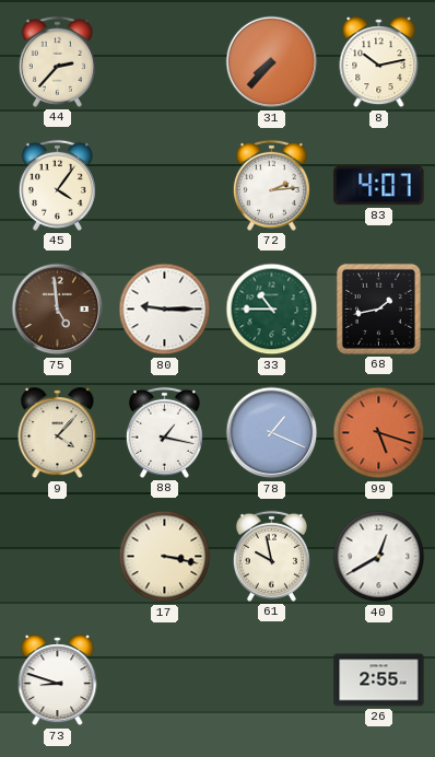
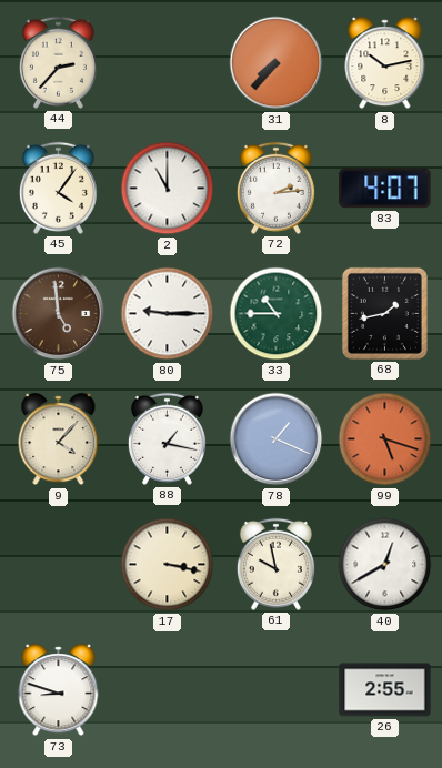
2: none -> 11:00
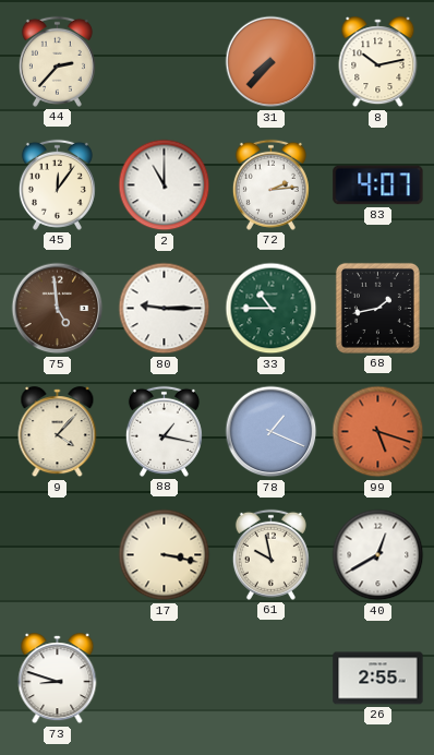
45: 4:06 -> 12:06
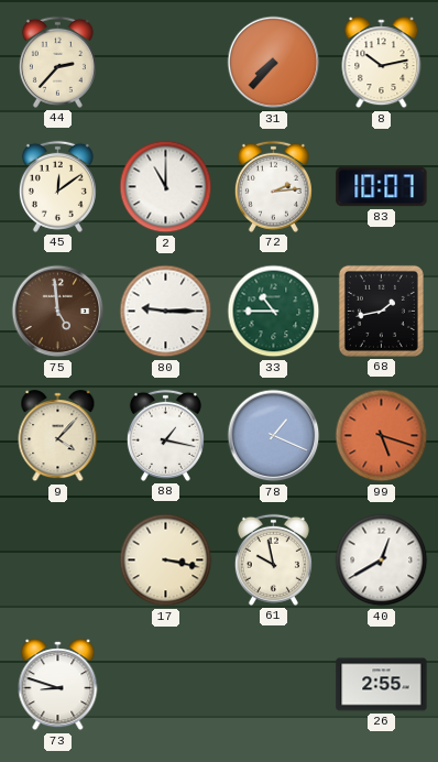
45: 12:06 -> 12:09
83: 4:07 -> 10:07
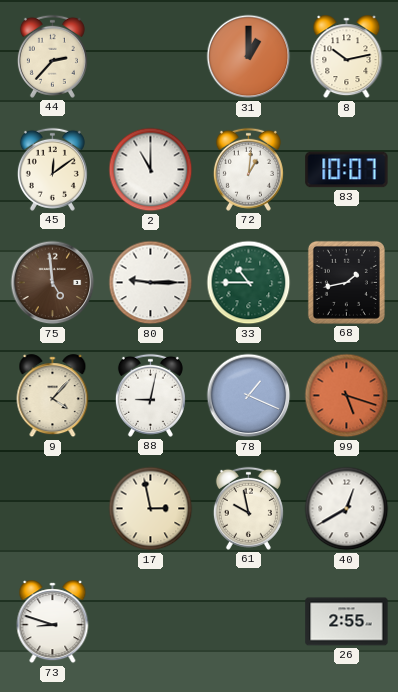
31: 7:37 -> 1:00
72: 2:14 -> 1:01
88: 1:17 -> 9:02
17: 3:17 -> 2:58
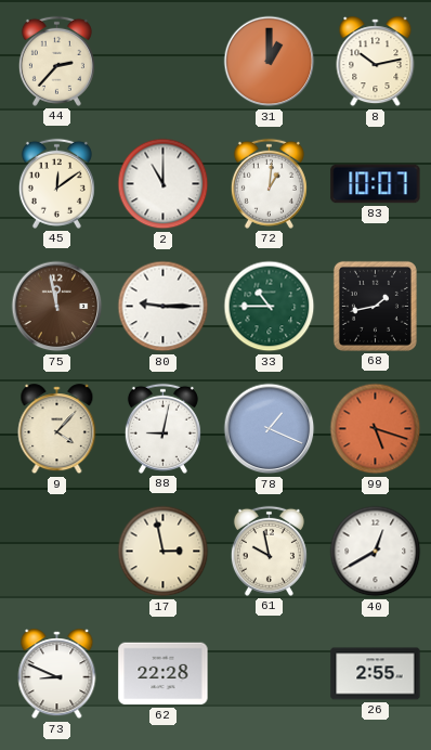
75: 4:59 -> 11:58
73: 8:48 -> 8:49
62: none -> 22:28
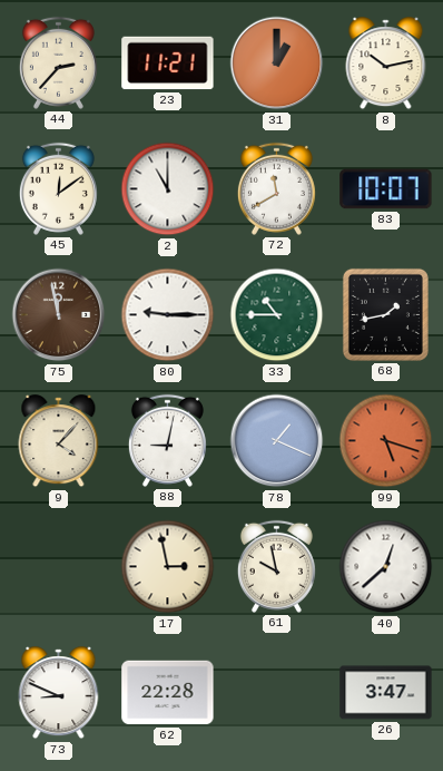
23: none -> 11:21
72: 1:01 -> 11:40
40: 12:40 -> 12:38
26: 2:55 -> 3:47
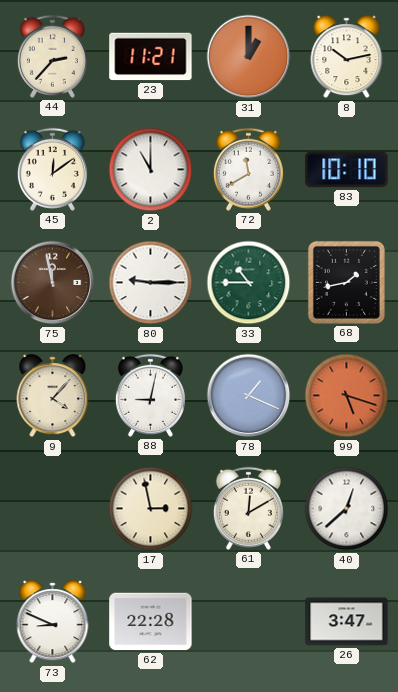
83: 10:07 -> 10:10
61: 9:58 -> 12:10
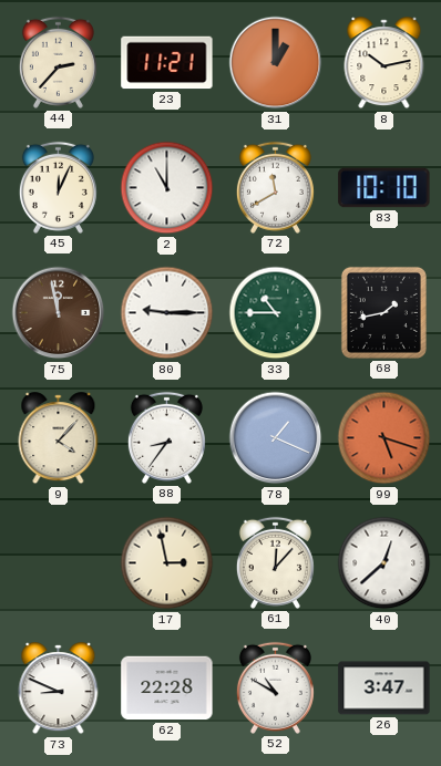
45: 12:09 -> 12:04
88: 9:02 -> 8:36
61: 12:10 -> 12:07
52: none -> 10:50
